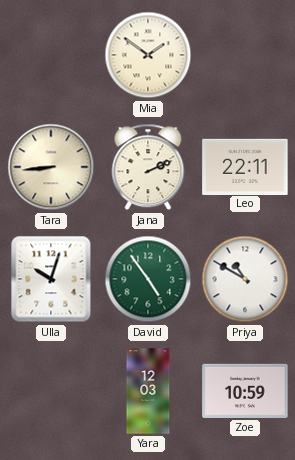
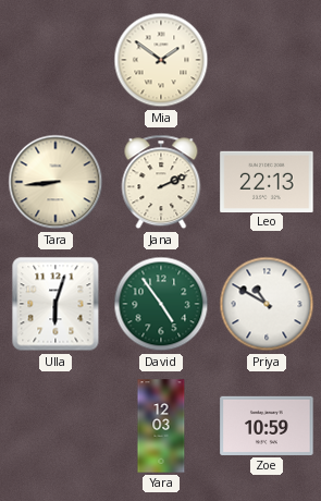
Leo: 22:11 -> 22:13
Ulla: 10:03 -> 6:03
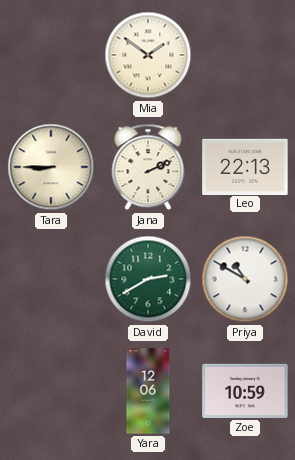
Tara: 8:44 -> 8:45
Ulla: 6:03 -> none
David: 4:54 -> 2:40
Yara: 12:03 -> 12:06
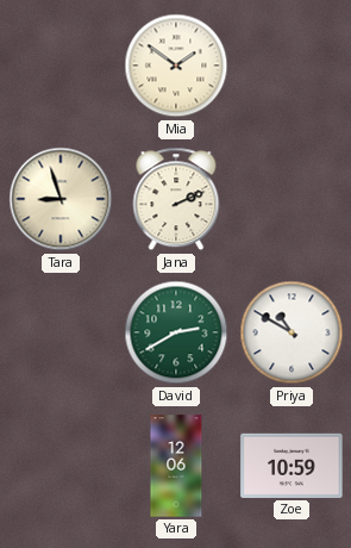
Tara: 8:45 -> 8:57
Leo: 22:13 -> none
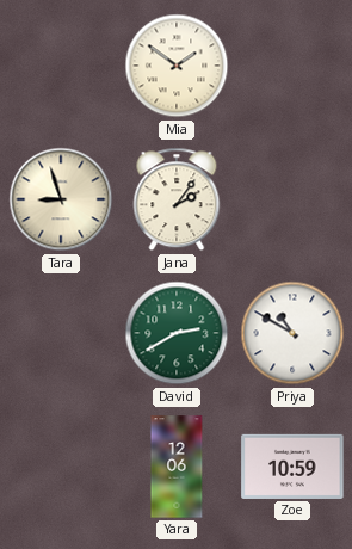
Jana: 2:11 -> 2:06
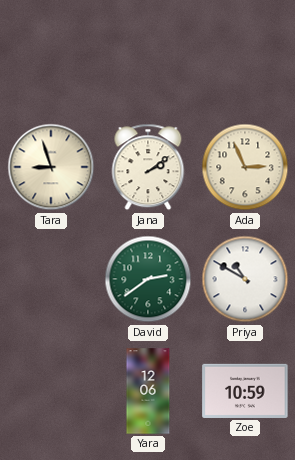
Mia: 1:51 -> none
Jana: 2:06 -> 2:09
Ada: none -> 2:56
David: 2:40 -> 2:39
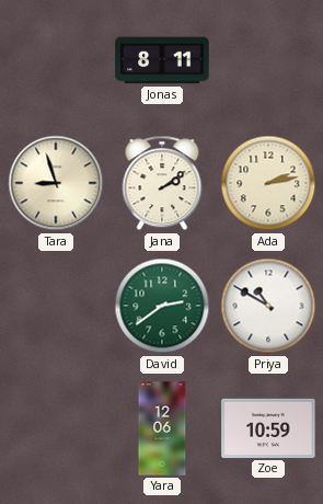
Jonas: none -> 8:11
Ada: 2:56 -> 2:13
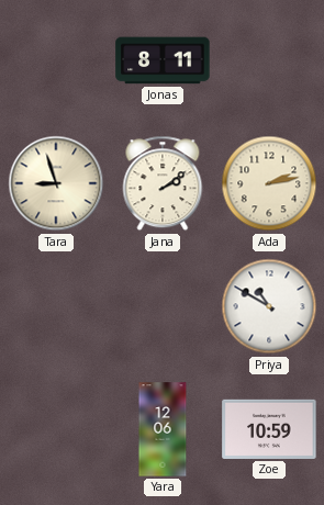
David: 2:39 -> none
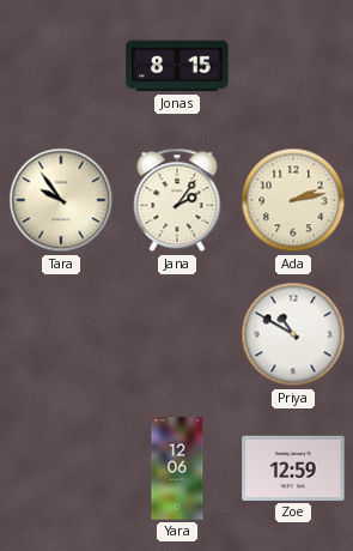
Jonas: 8:11 -> 8:15
Tara: 8:57 -> 9:54
Jana: 2:09 -> 2:06
Zoe: 10:59 -> 12:59
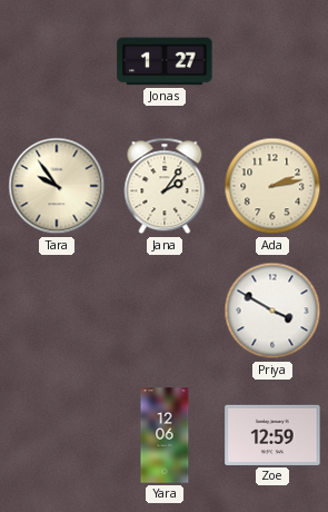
Jonas: 8:15 -> 1:27
Priya: 10:50 -> 3:50
